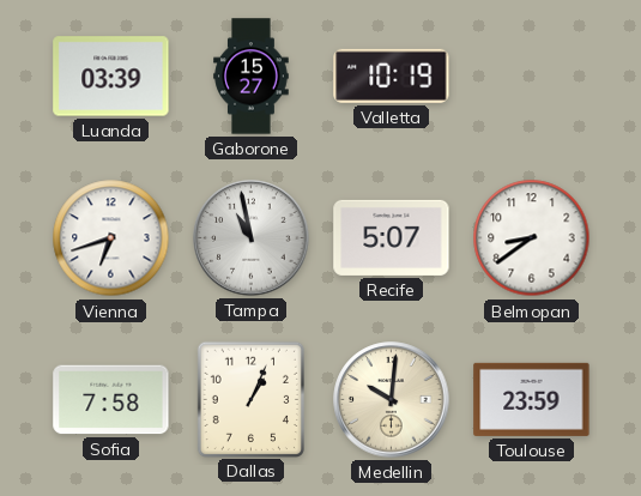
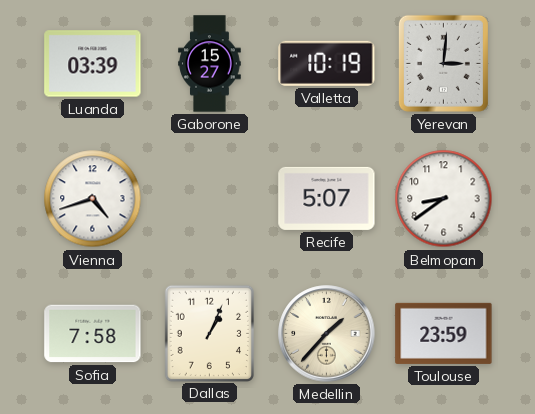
Yerevan: none -> 3:01
Vienna: 6:42 -> 4:42
Tampa: 10:58 -> none
Medellin: 10:01 -> 1:37
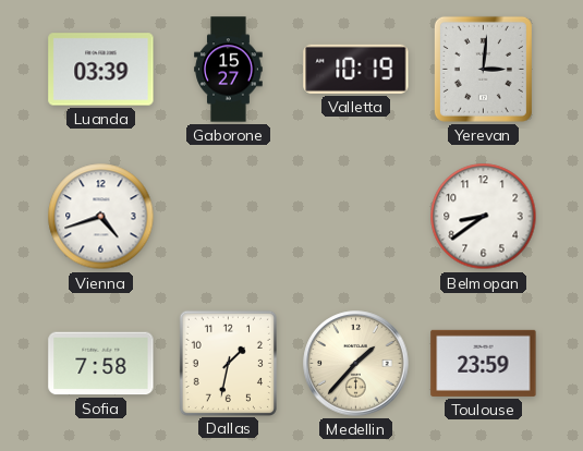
Recife: 5:07 -> none
Dallas: 1:04 -> 1:32
